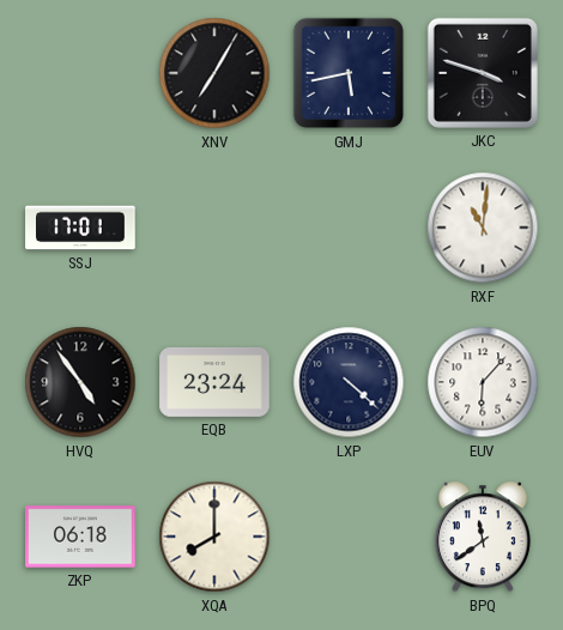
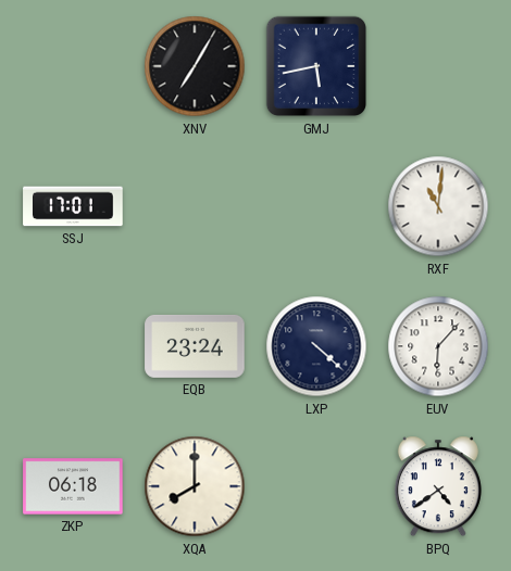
JKC: 3:48 -> none
HVQ: 4:54 -> none
BPQ: 11:39 -> 4:39
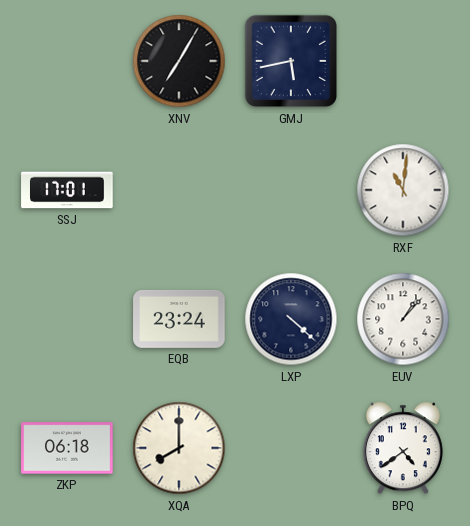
EUV: 6:07 -> 1:07
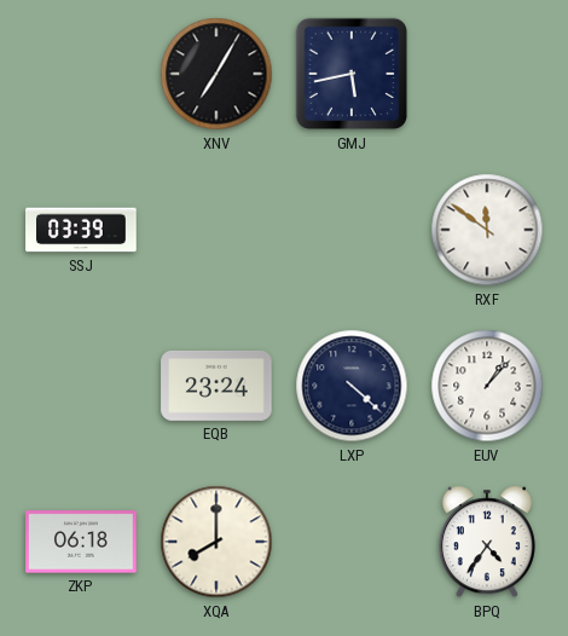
SSJ: 17:01 -> 03:39
RXF: 11:01 -> 11:51
BPQ: 4:39 -> 4:36
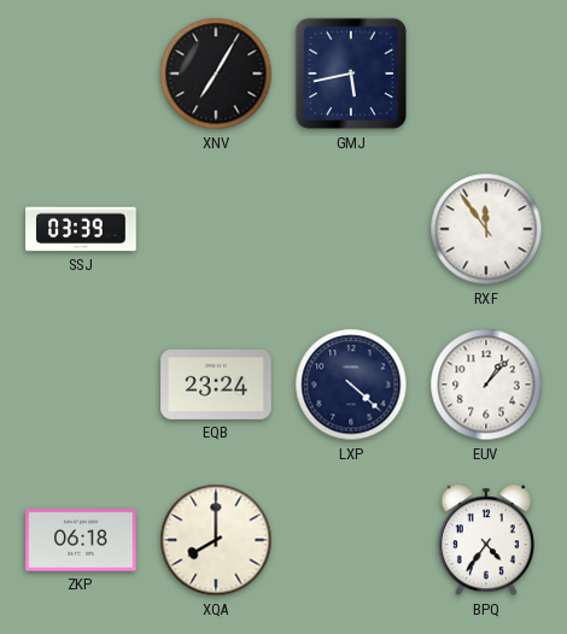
RXF: 11:51 -> 11:54
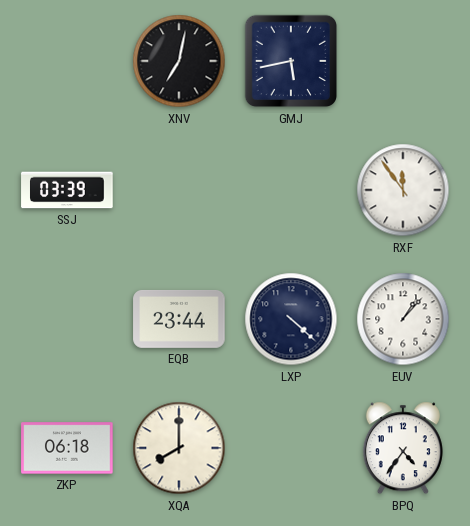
XNV: 7:05 -> 7:02
EQB: 23:24 -> 23:44
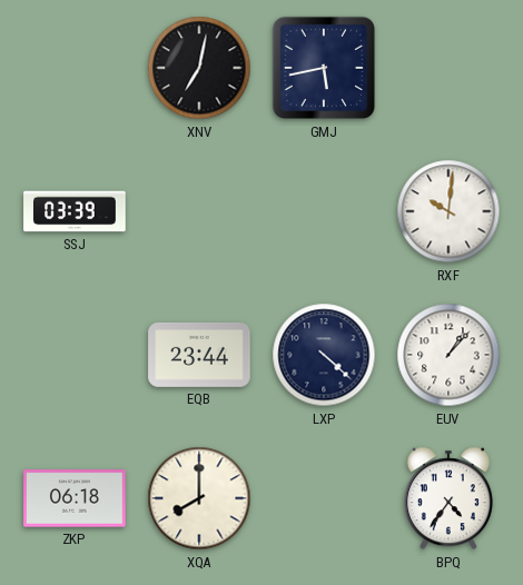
RXF: 11:54 -> 10:01
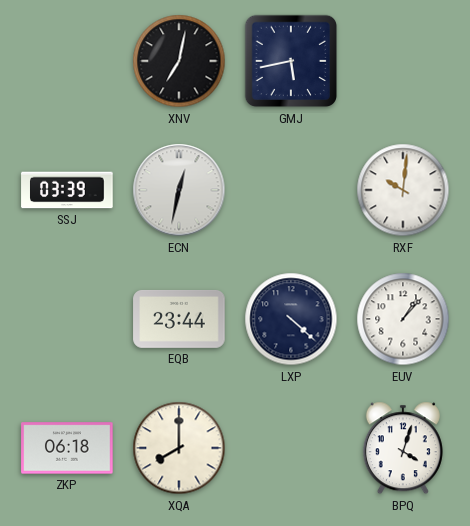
ECN: none -> 12:32
BPQ: 4:36 -> 4:03
